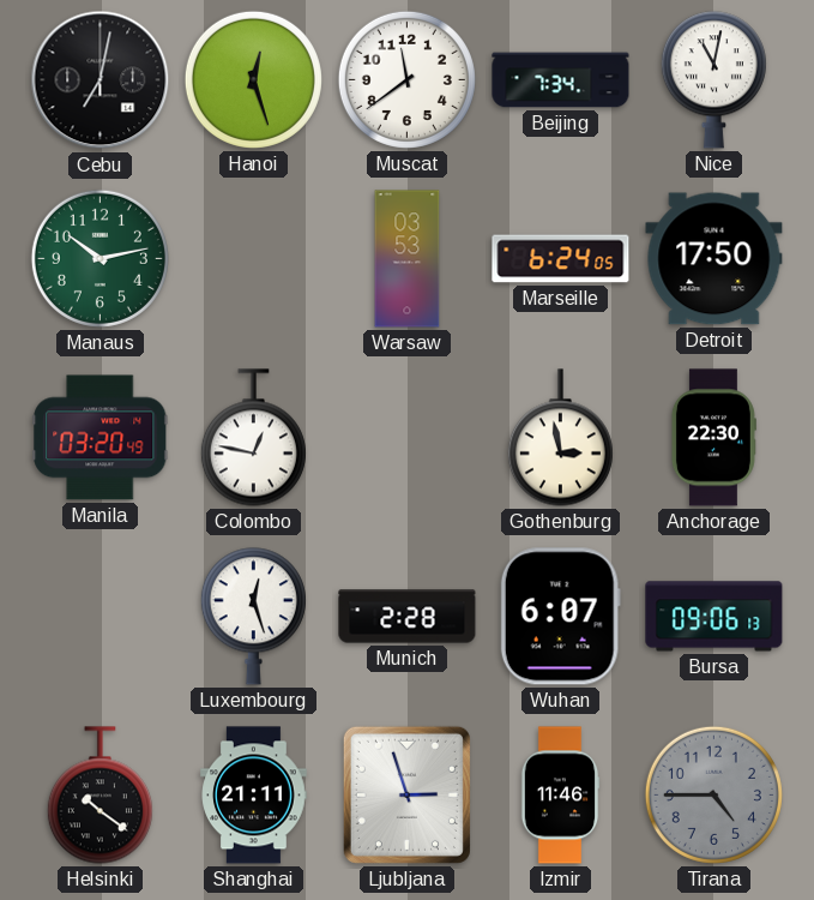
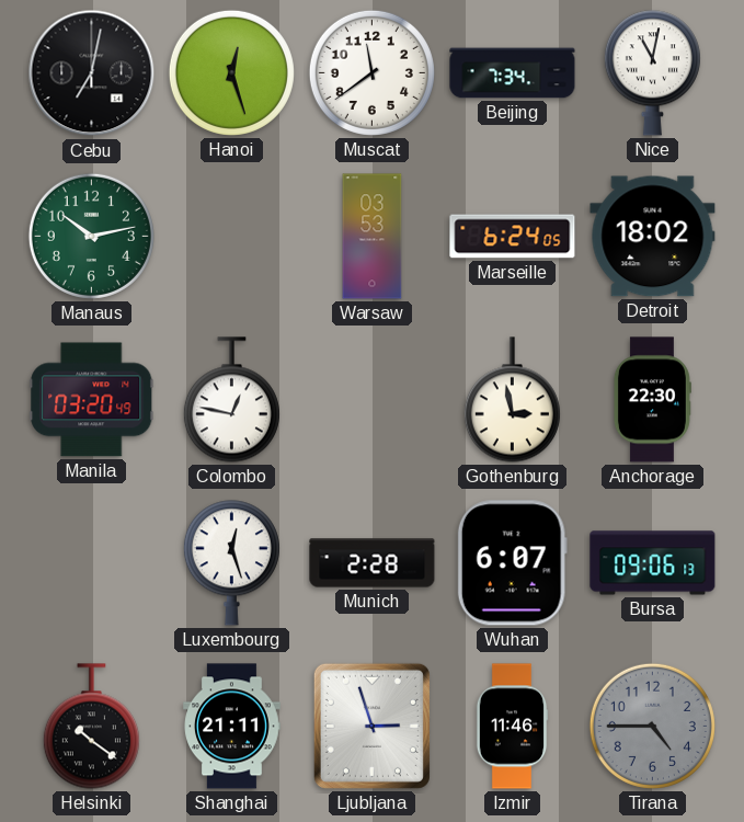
Detroit: 17:50 -> 18:02
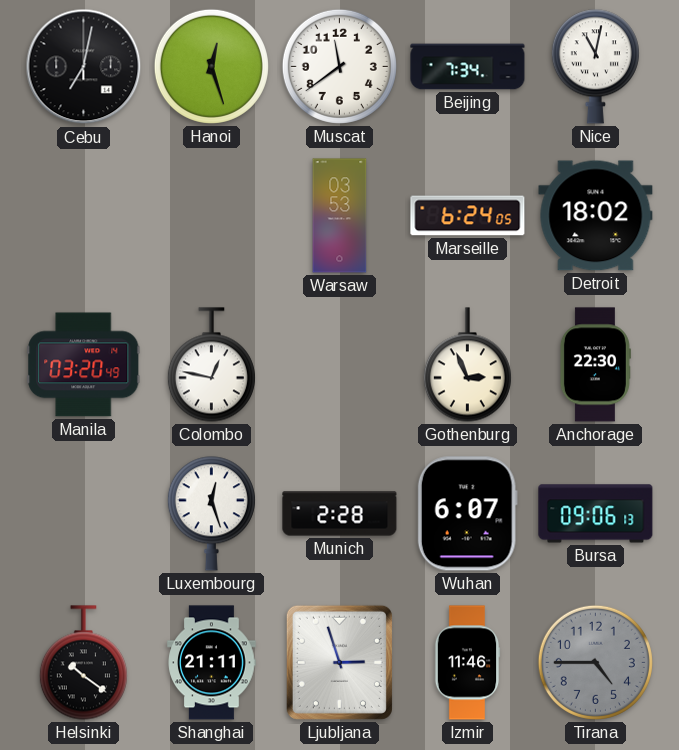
Manaus: 10:13 -> none
Gothenburg: 2:58 -> 2:56
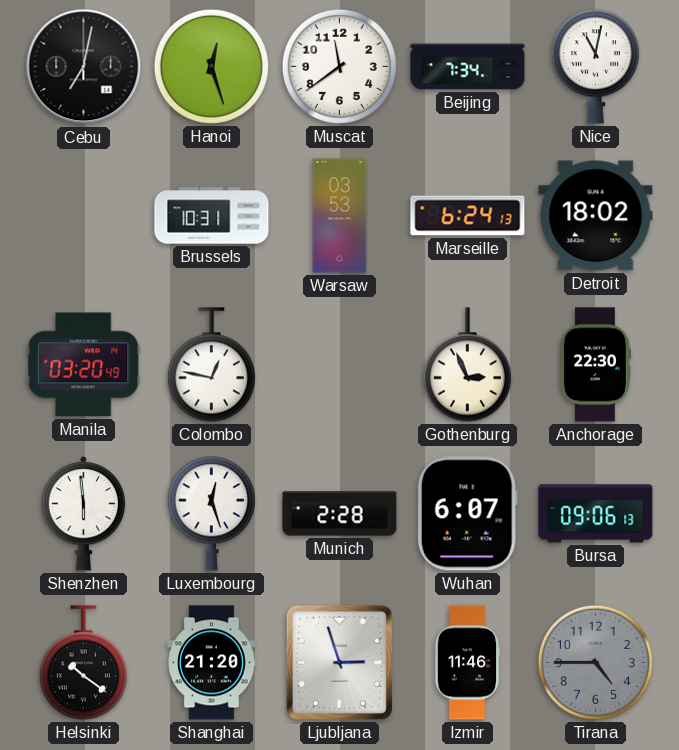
Brussels: none -> 10:31
Marseille: 6:24:05 -> 6:24:13
Shenzhen: none -> 5:59
Shanghai: 21:11 -> 21:20
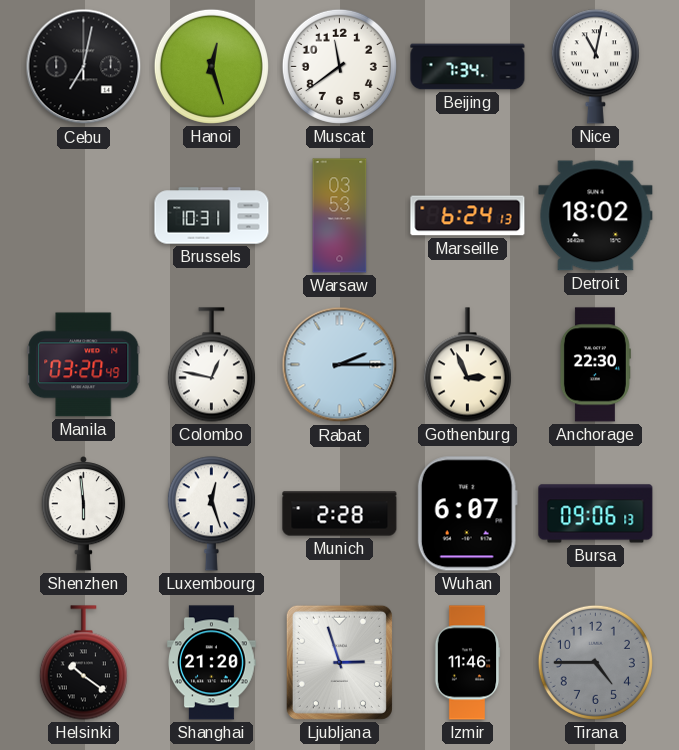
Rabat: none -> 2:15
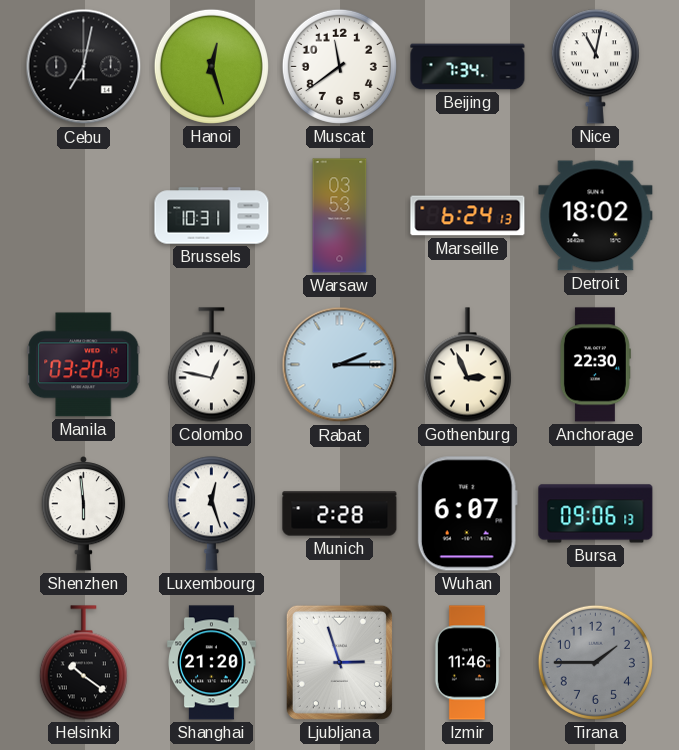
Tirana: 4:45 -> 1:45
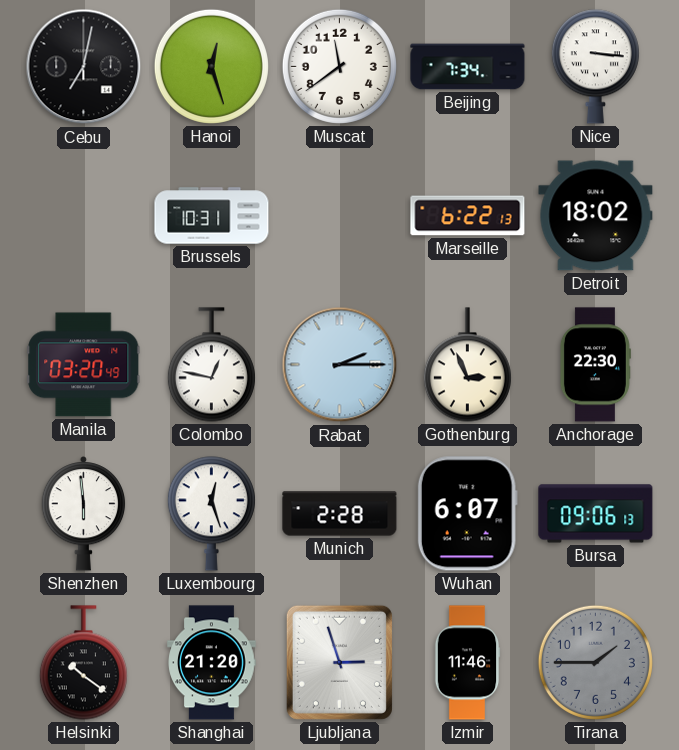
Nice: 11:02 -> 3:16
Warsaw: 03:53 -> none
Marseille: 6:24 -> 6:22
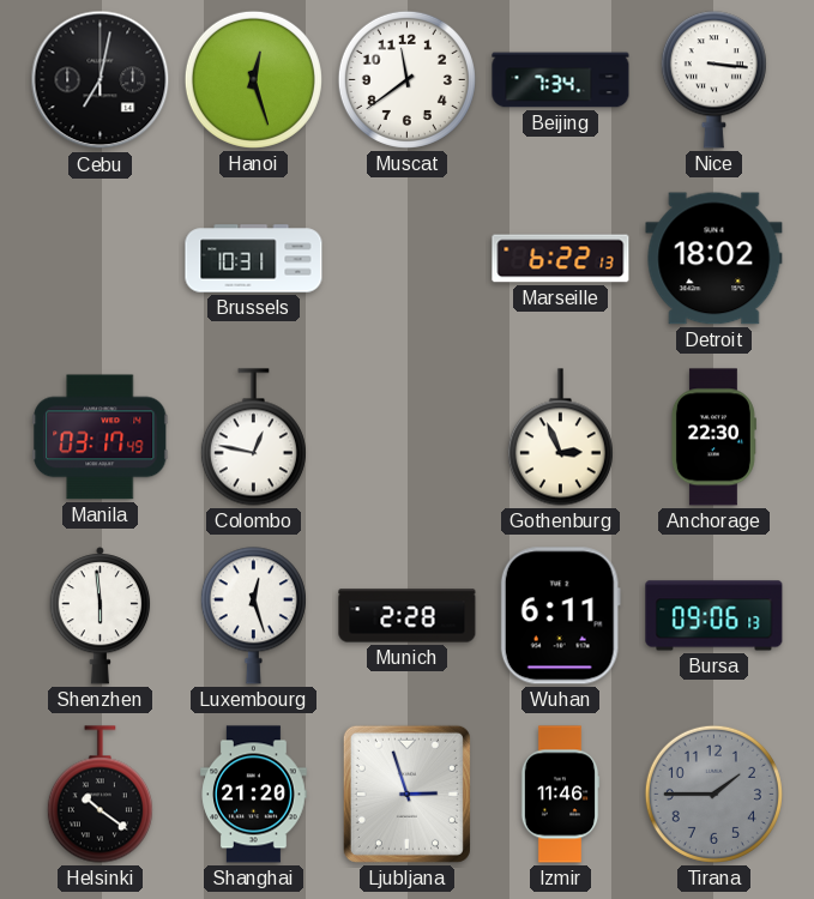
Manila: 03:20 -> 03:17
Rabat: 2:15 -> none
Wuhan: 6:07 -> 6:11
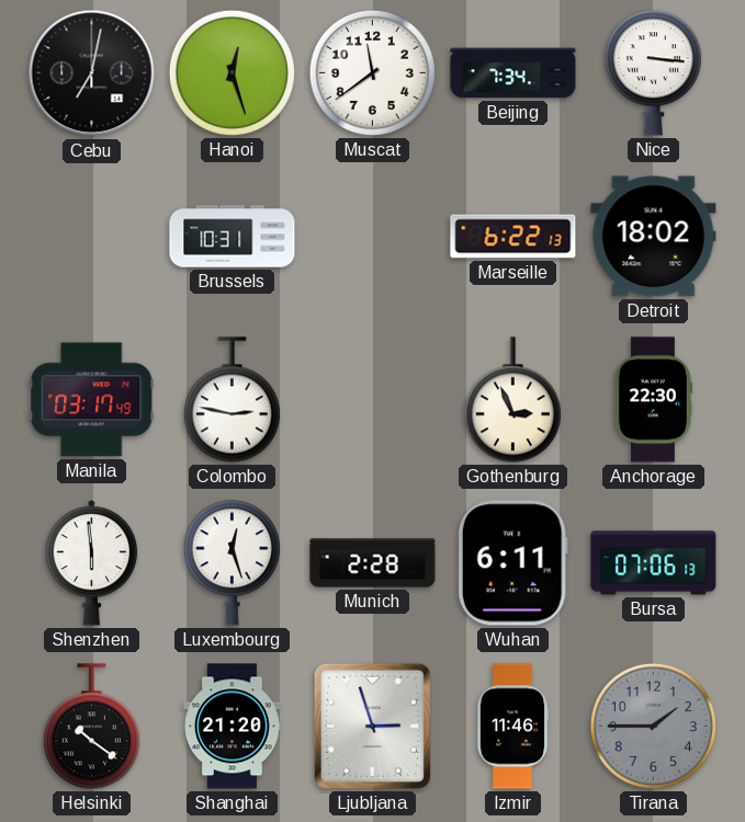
Colombo: 12:47 -> 2:47
Bursa: 09:06 -> 07:06
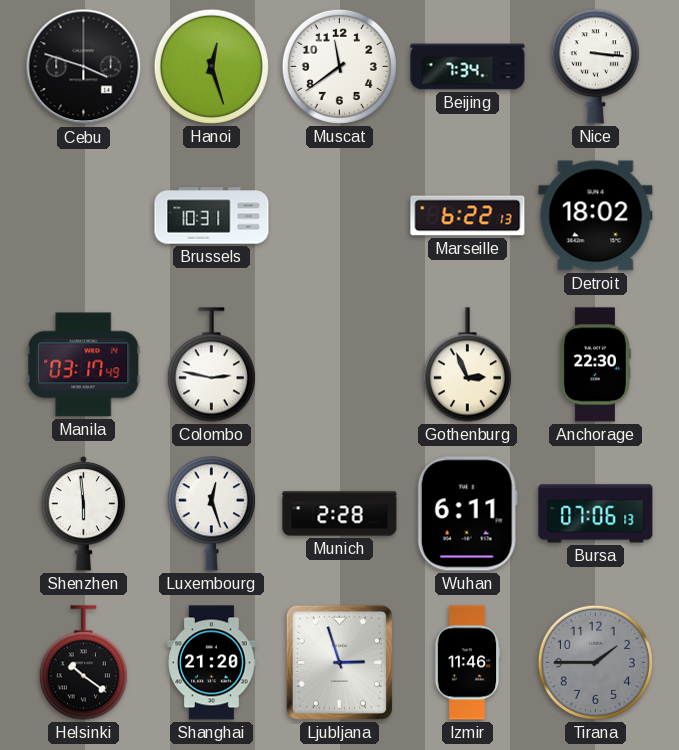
Cebu: 7:02 -> 3:48
